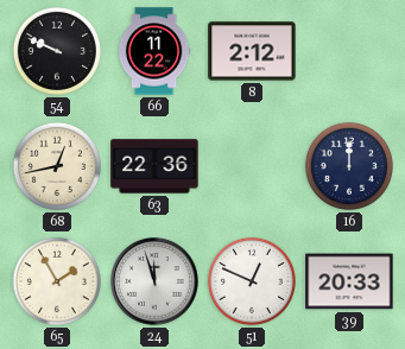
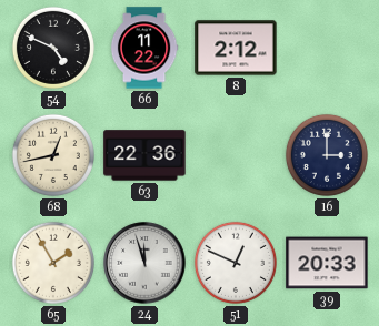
54: 9:49 -> 4:49
16: 12:00 -> 3:00
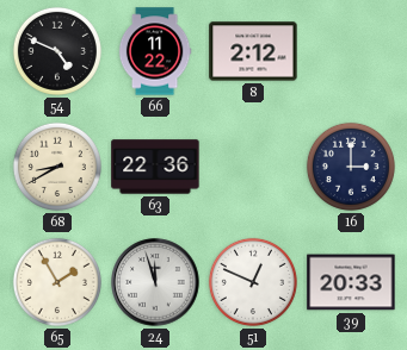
68: 12:43 -> 8:40
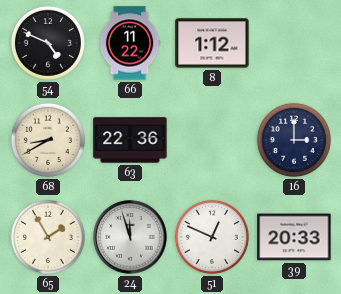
8: 2:12 -> 1:12
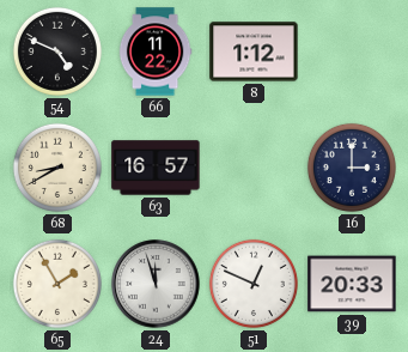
63: 22:36 -> 16:57
